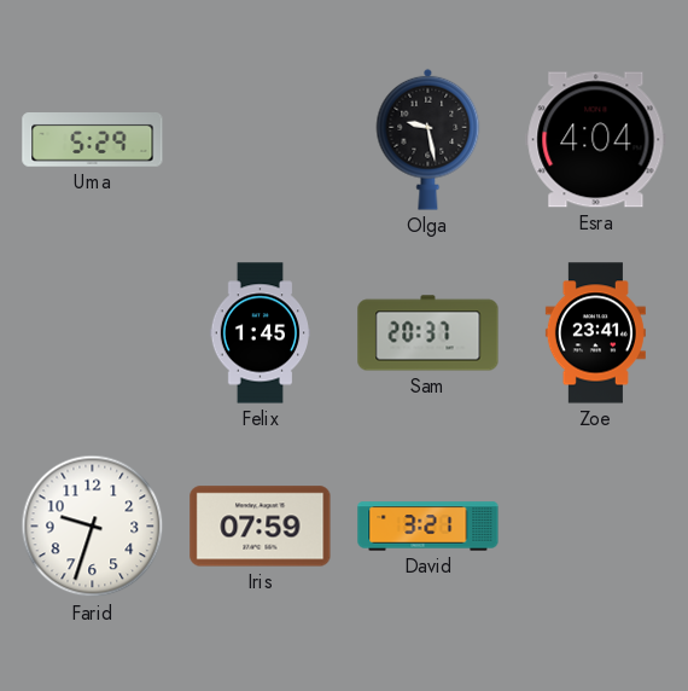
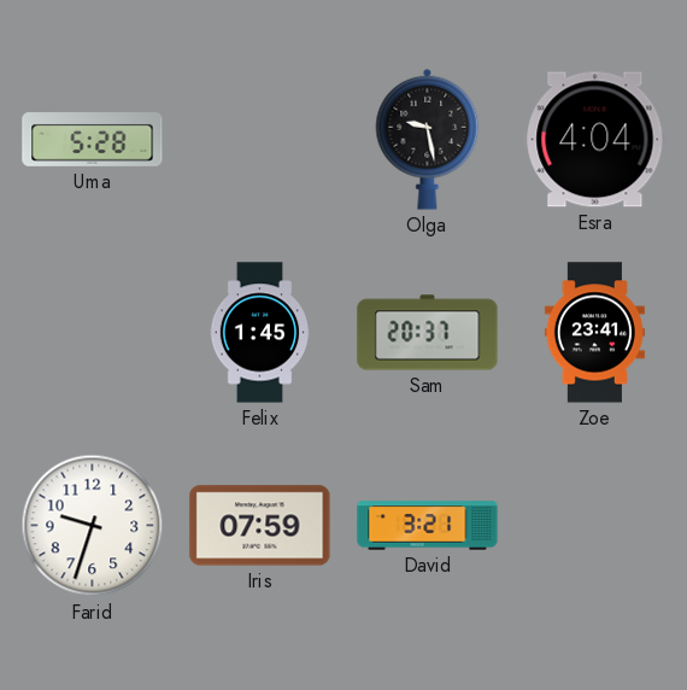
Uma: 5:29 -> 5:28
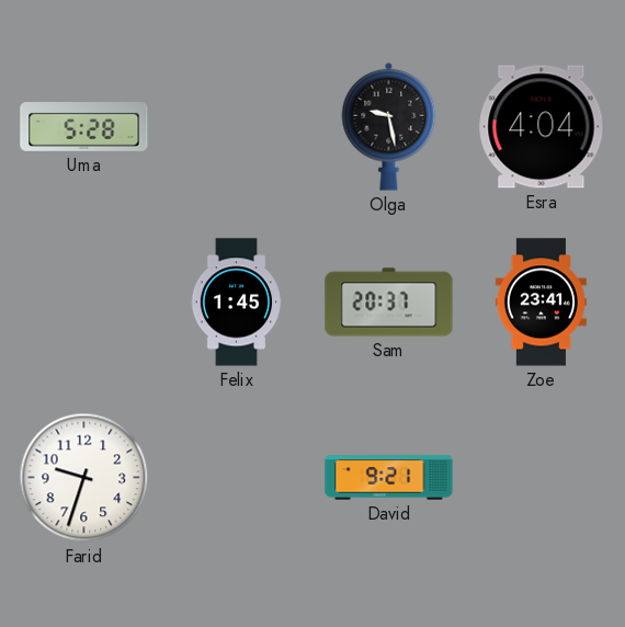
Iris: 07:59 -> none
David: 3:21 -> 9:21
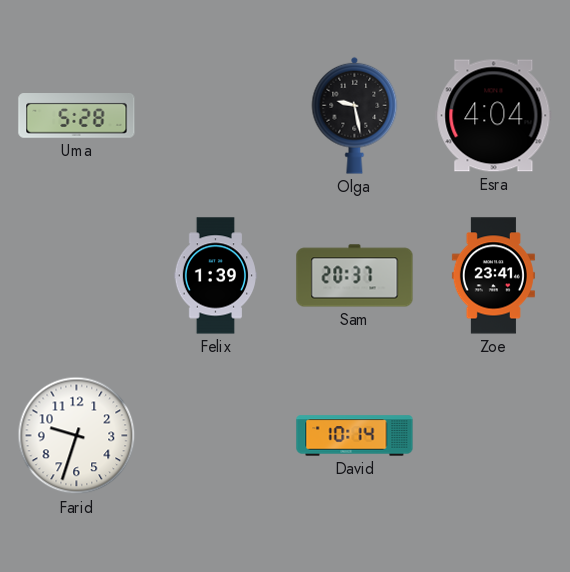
Felix: 1:45 -> 1:39
David: 9:21 -> 10:14
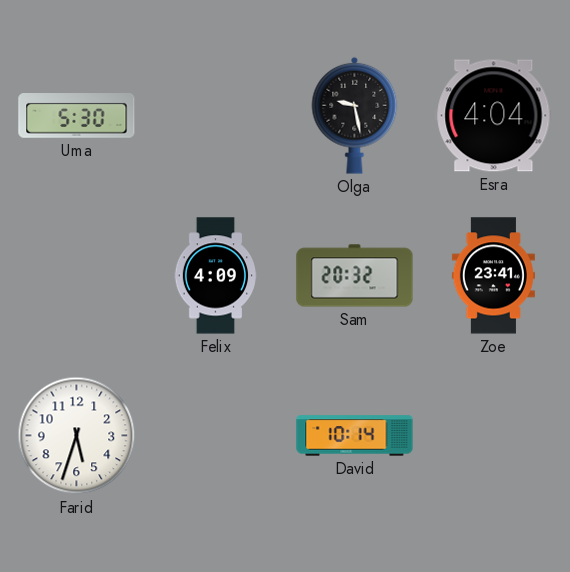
Uma: 5:28 -> 5:30
Felix: 1:39 -> 4:09
Sam: 20:37 -> 20:32
Farid: 9:33 -> 5:33
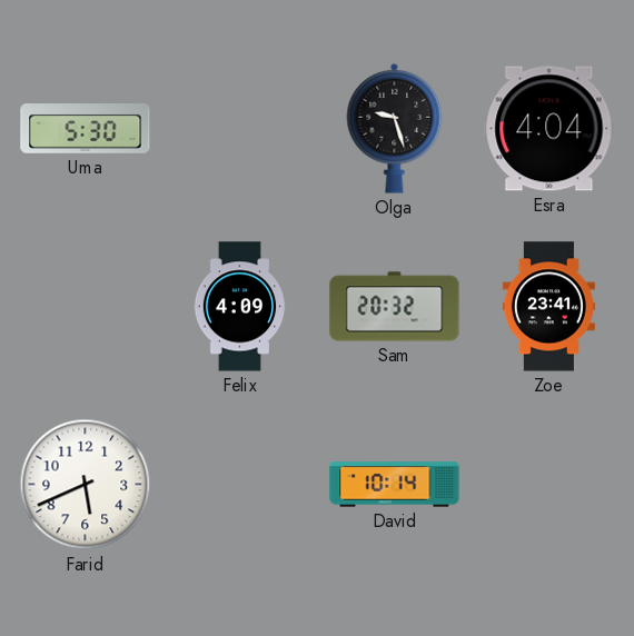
Olga: 9:28 -> 9:27
Farid: 5:33 -> 5:41
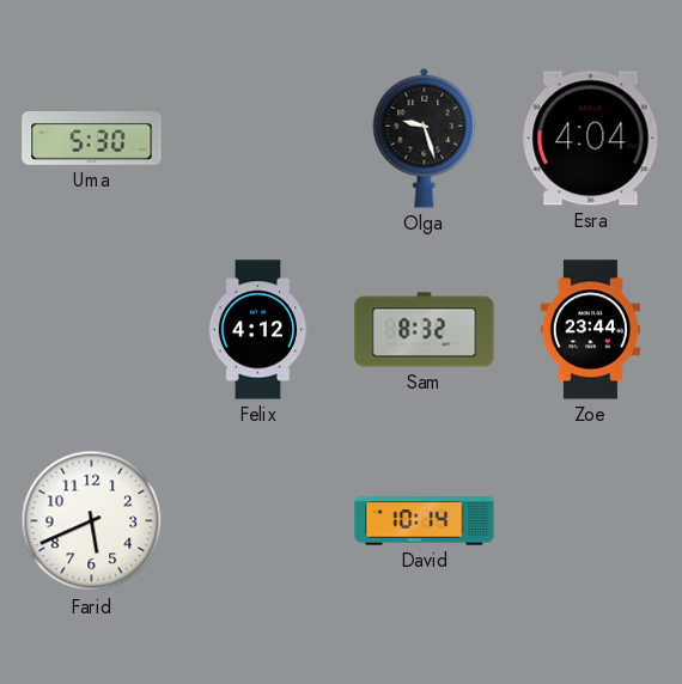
Felix: 4:09 -> 4:12
Sam: 20:32 -> 8:32
Zoe: 23:41 -> 23:44
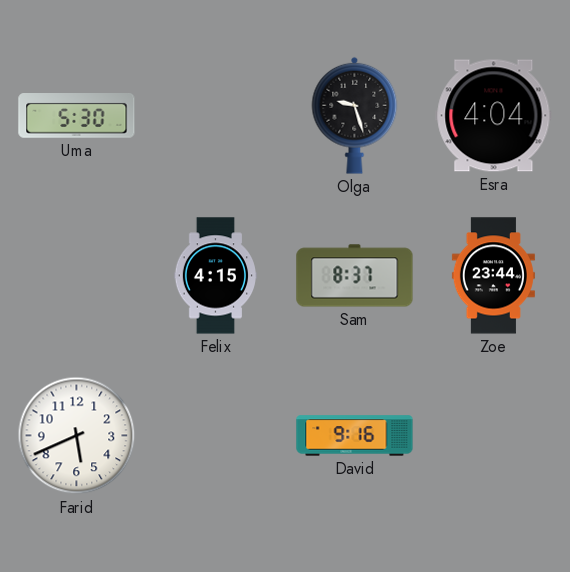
Felix: 4:12 -> 4:15
Sam: 8:32 -> 8:37
David: 10:14 -> 9:16
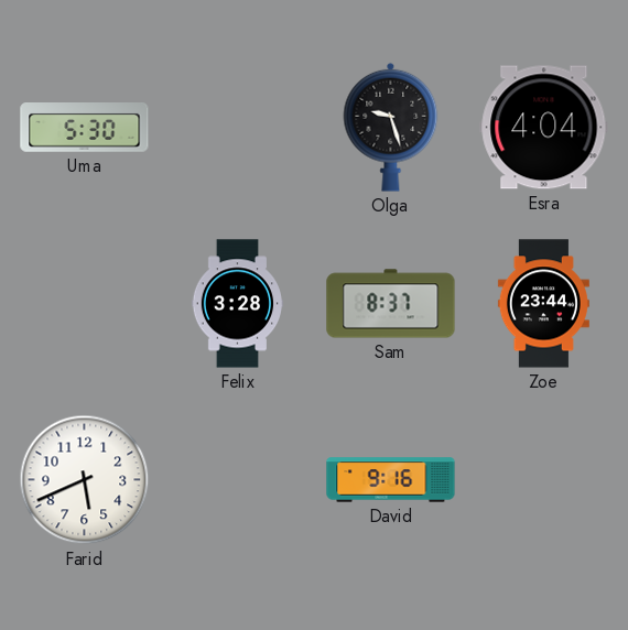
Felix: 4:15 -> 3:28
